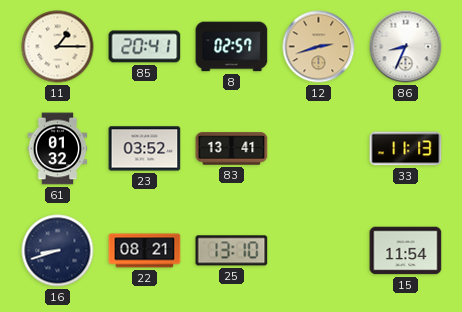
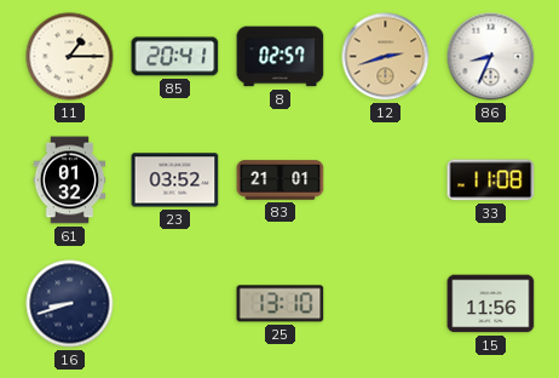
83: 13:41 -> 21:01
33: 11:13 -> 11:08
22: 08:21 -> none
15: 11:54 -> 11:56
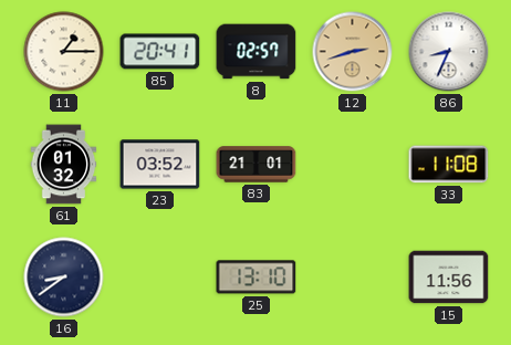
16: 8:42 -> 8:39
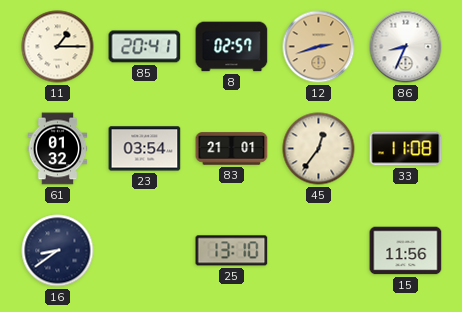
23: 03:52 -> 03:54
45: none -> 12:36
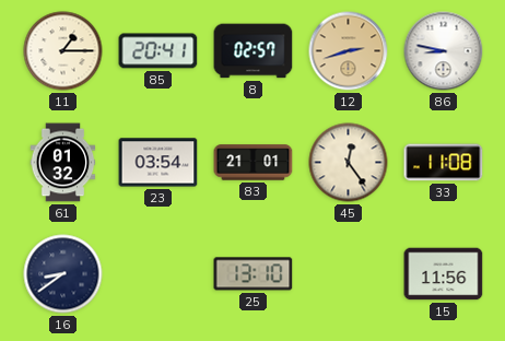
86: 8:34 -> 8:47
45: 12:36 -> 12:24
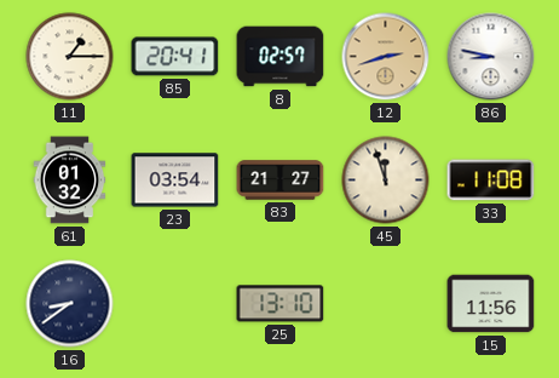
83: 21:01 -> 21:27
45: 12:24 -> 11:57
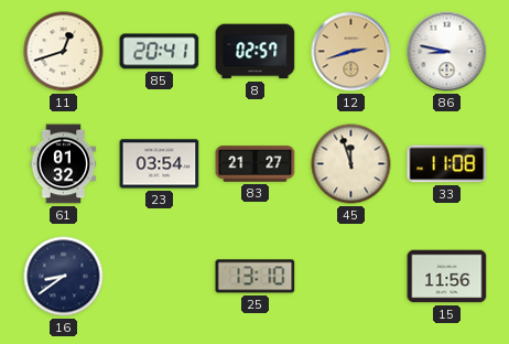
11: 1:15 -> 12:42
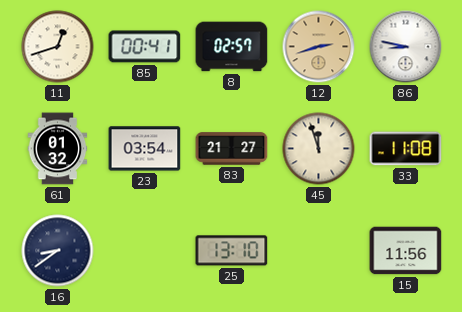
85: 20:41 -> 00:41
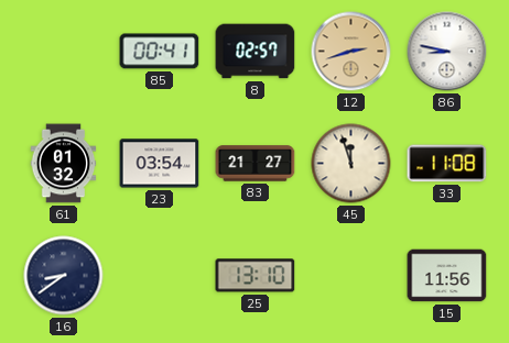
11: 12:42 -> none
